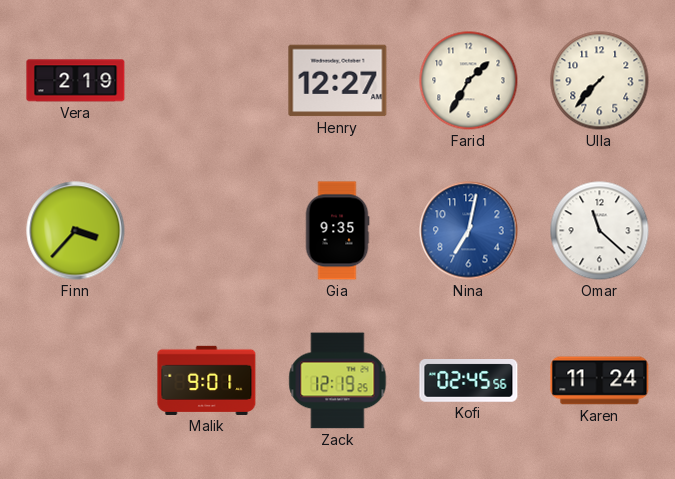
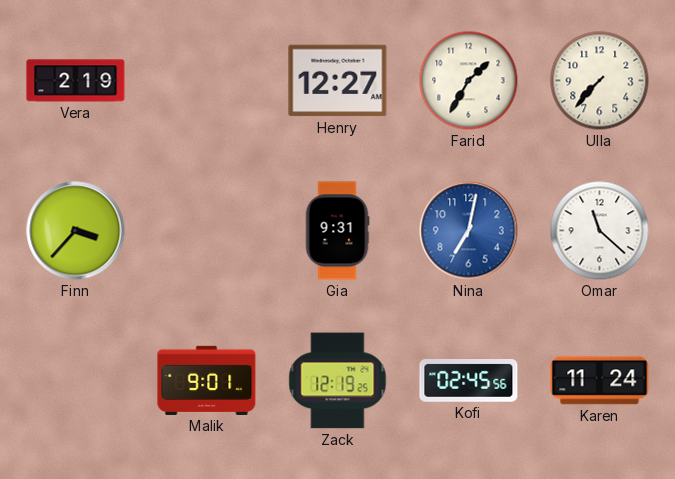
Gia: 9:35 -> 9:31
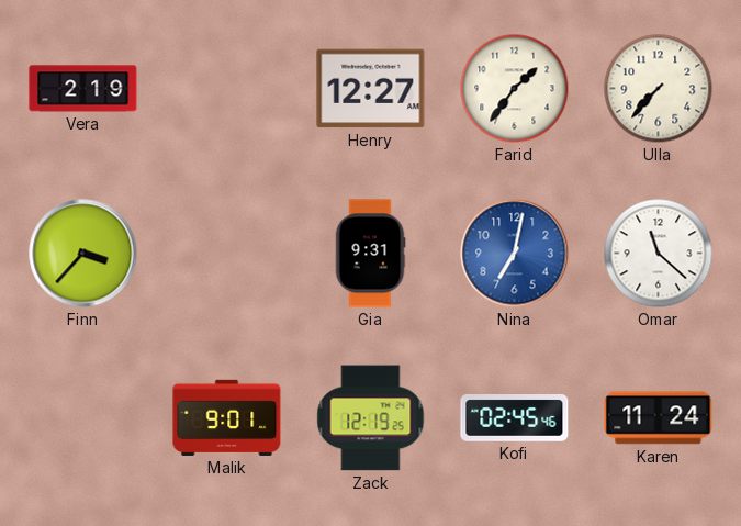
Farid: 1:35 -> 1:36
Kofi: 02:45:56 -> 02:45:46
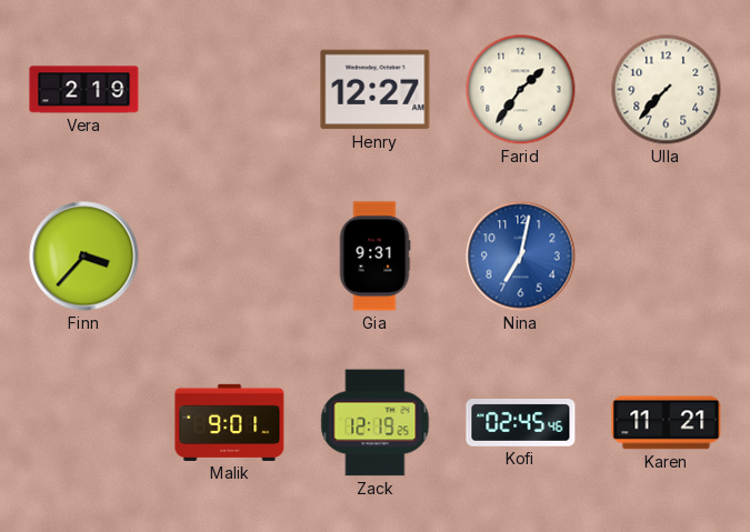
Omar: 11:22 -> none
Karen: 11:24 -> 11:21
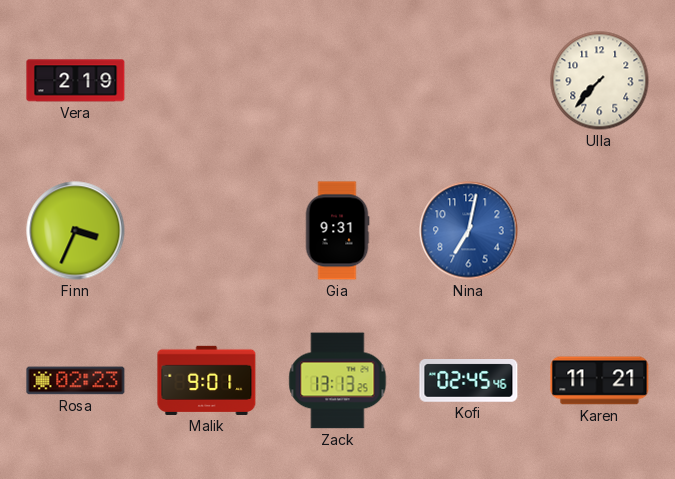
Henry: 12:27 -> none
Farid: 1:36 -> none
Finn: 3:37 -> 3:34
Rosa: none -> 02:23
Zack: 12:19 -> 13:13
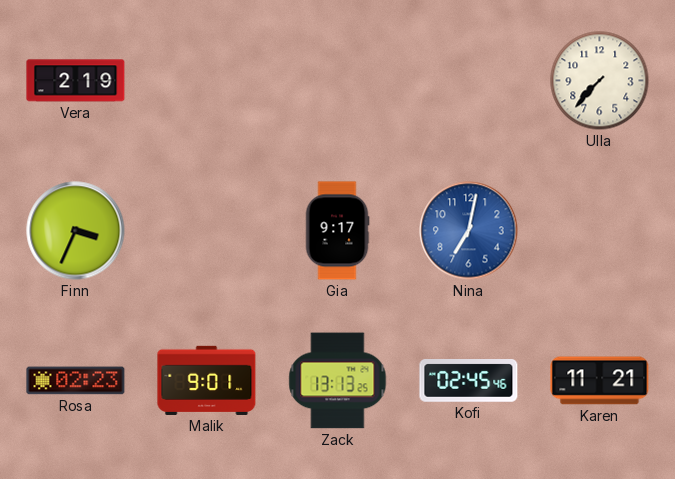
Gia: 9:31 -> 9:17
